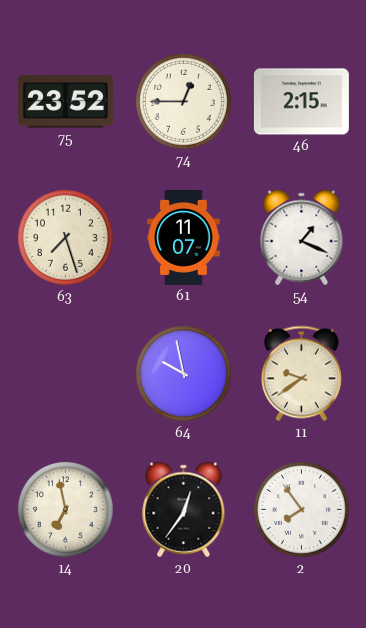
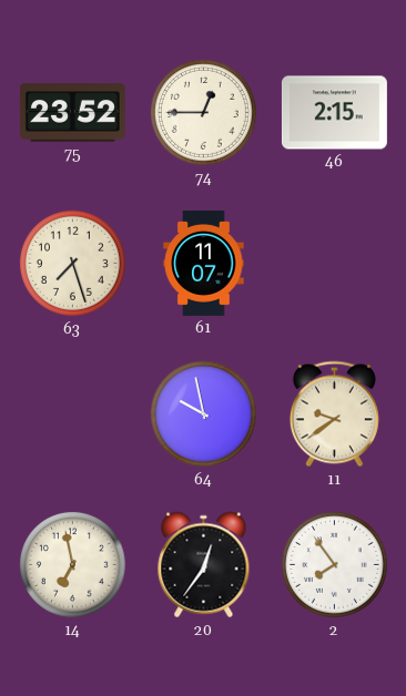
54: 1:19 -> none
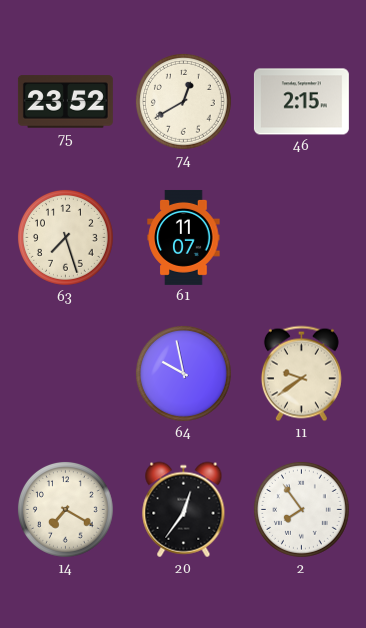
74: 12:45 -> 12:40
14: 6:58 -> 7:20
